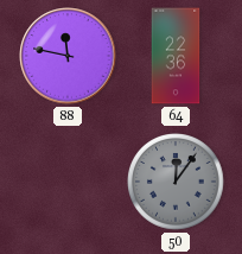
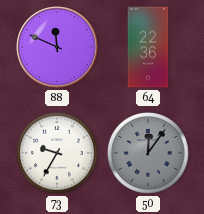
88: 11:47 -> 11:49
73: none -> 9:35
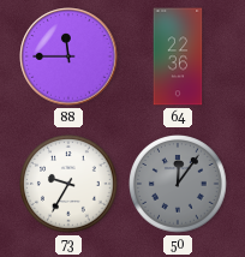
88: 11:49 -> 11:45
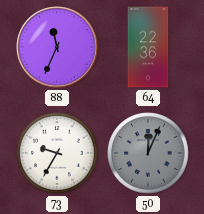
88: 11:45 -> 11:34
50: 12:06 -> 12:04
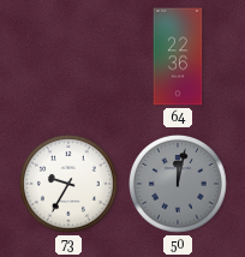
88: 11:34 -> none
50: 12:04 -> 12:02
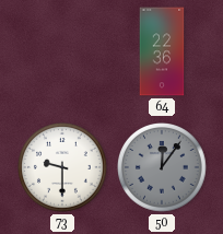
73: 9:35 -> 9:30
50: 12:02 -> 12:06
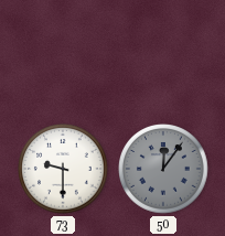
64: 22:36 -> none
